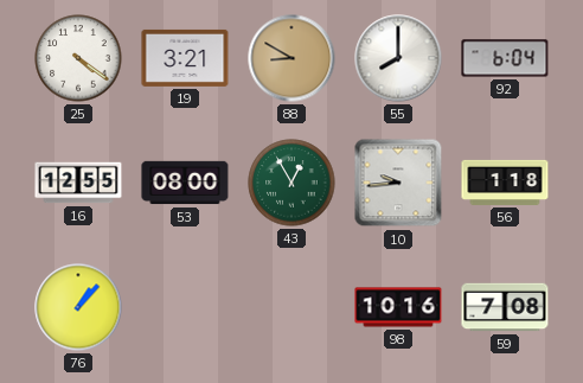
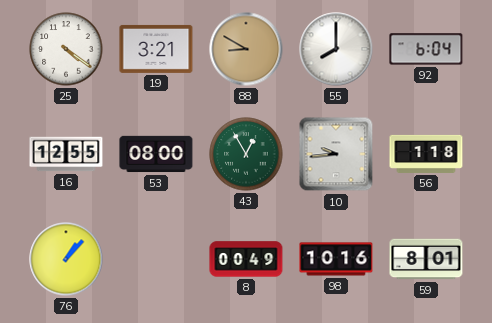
8: none -> 00:49
59: 7:08 -> 8:01
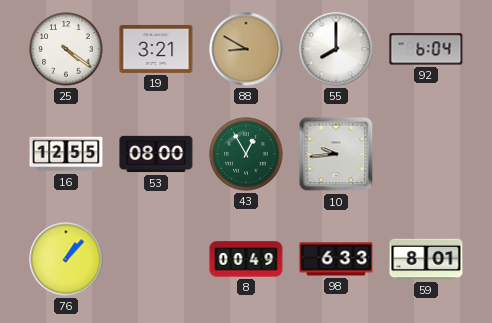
56: 1:18 -> none
98: 10:16 -> 6:33
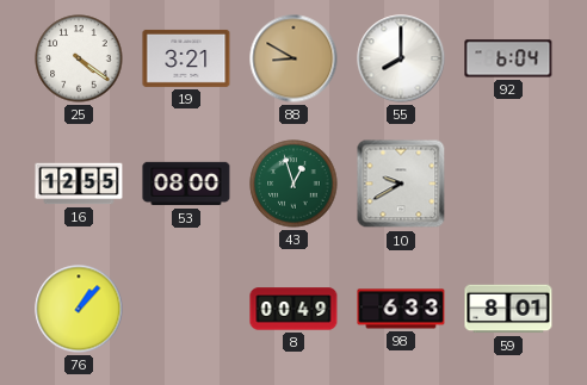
43: 12:55 -> 12:57
10: 9:44 -> 9:40
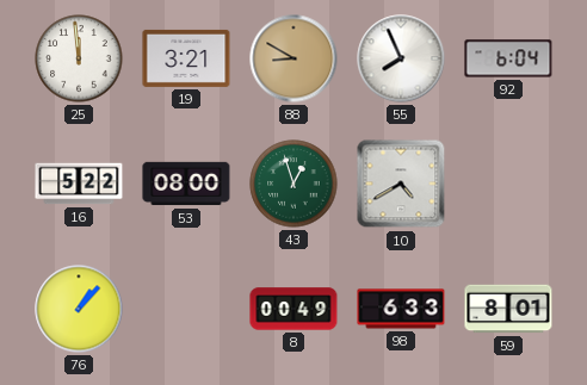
25: 4:21 -> 11:59
55: 8:00 -> 7:56
16: 12:55 -> 5:22
10: 9:40 -> 4:40
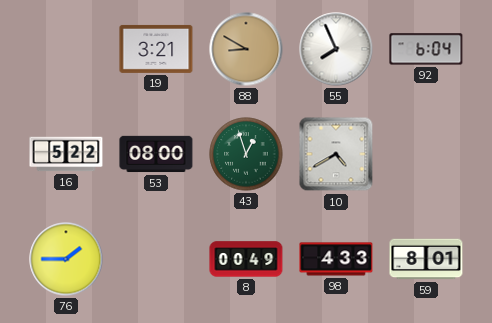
25: 11:59 -> none
76: 1:07 -> 1:45
98: 6:33 -> 4:33
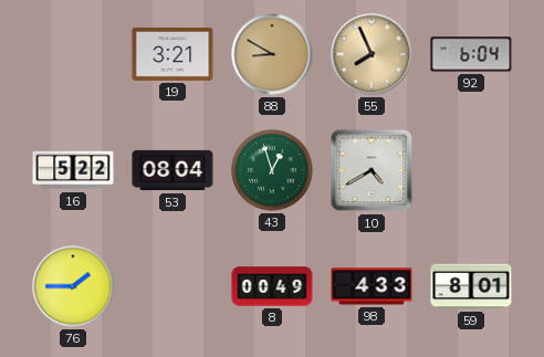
55 dial: white -> champagne
53: 08:00 -> 08:04
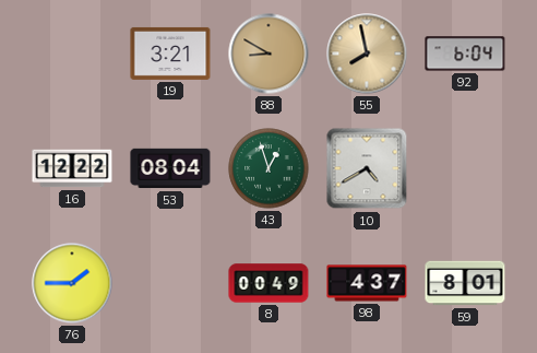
55: 7:56 -> 7:58
16: 5:22 -> 12:22
98: 4:33 -> 4:37
